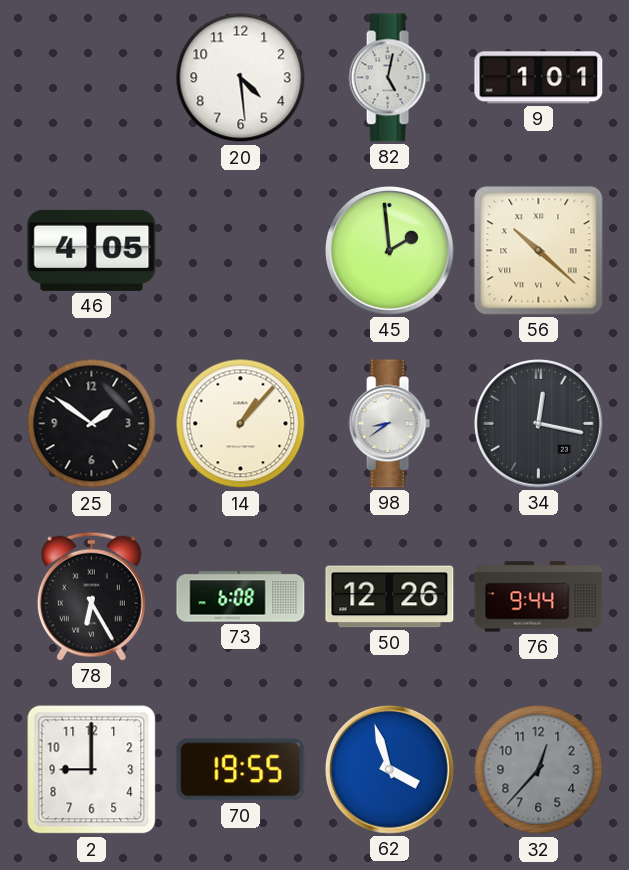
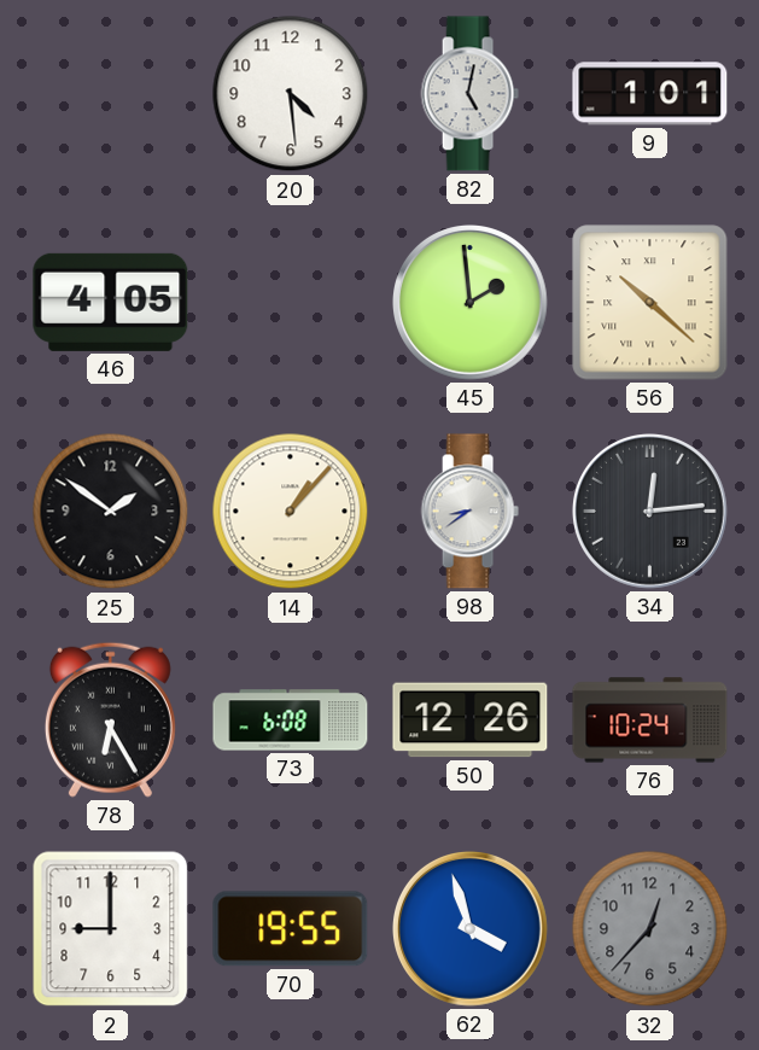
34: 12:17 -> 12:14
76: 9:44 -> 10:24
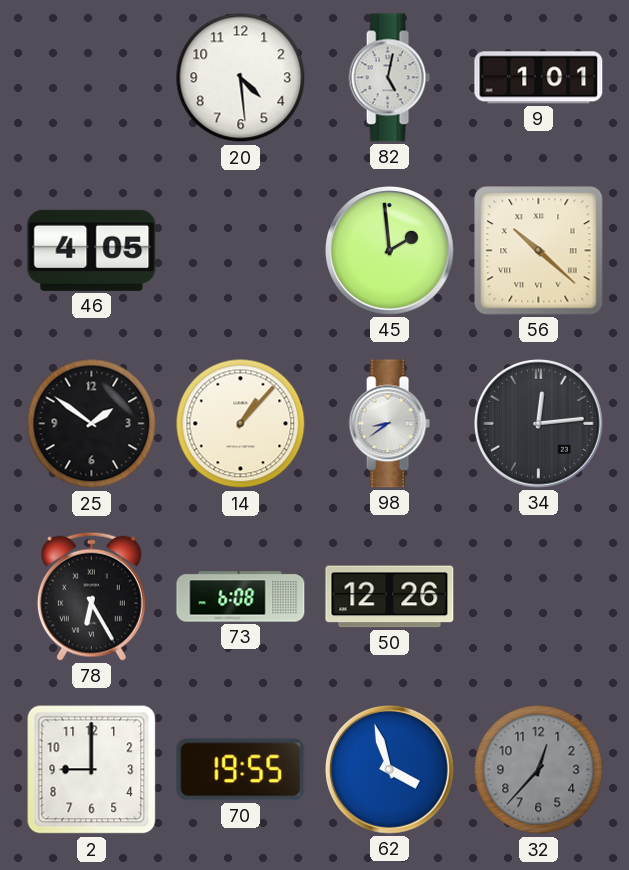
76: 10:24 -> none
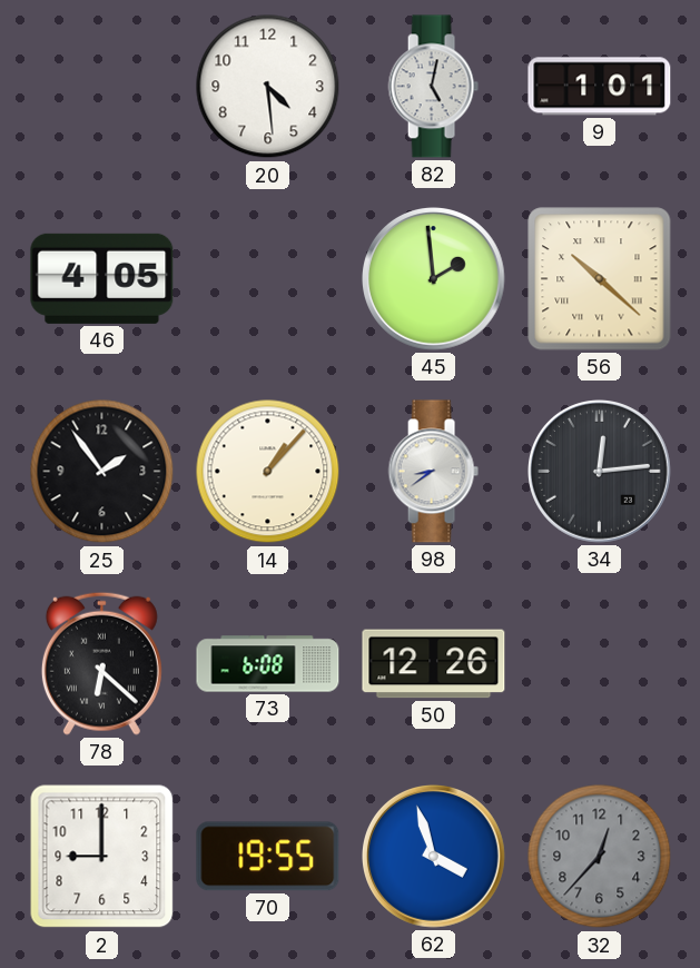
25: 1:51 -> 1:54
78: 6:25 -> 6:22
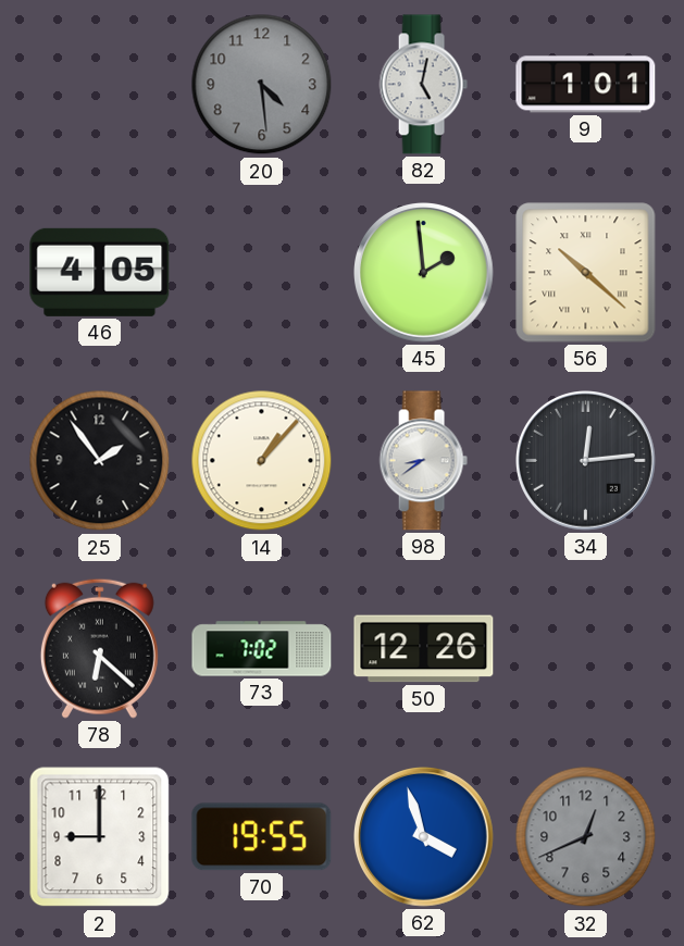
20 dial: white -> grey
73: 6:08 -> 7:02
32: 12:37 -> 12:41
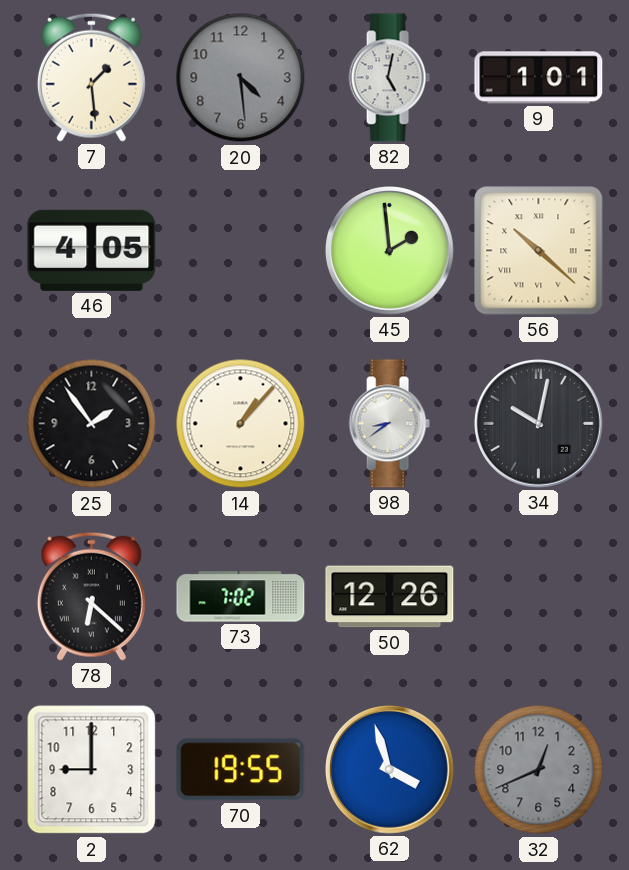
7: none -> 1:29
34: 12:14 -> 10:02
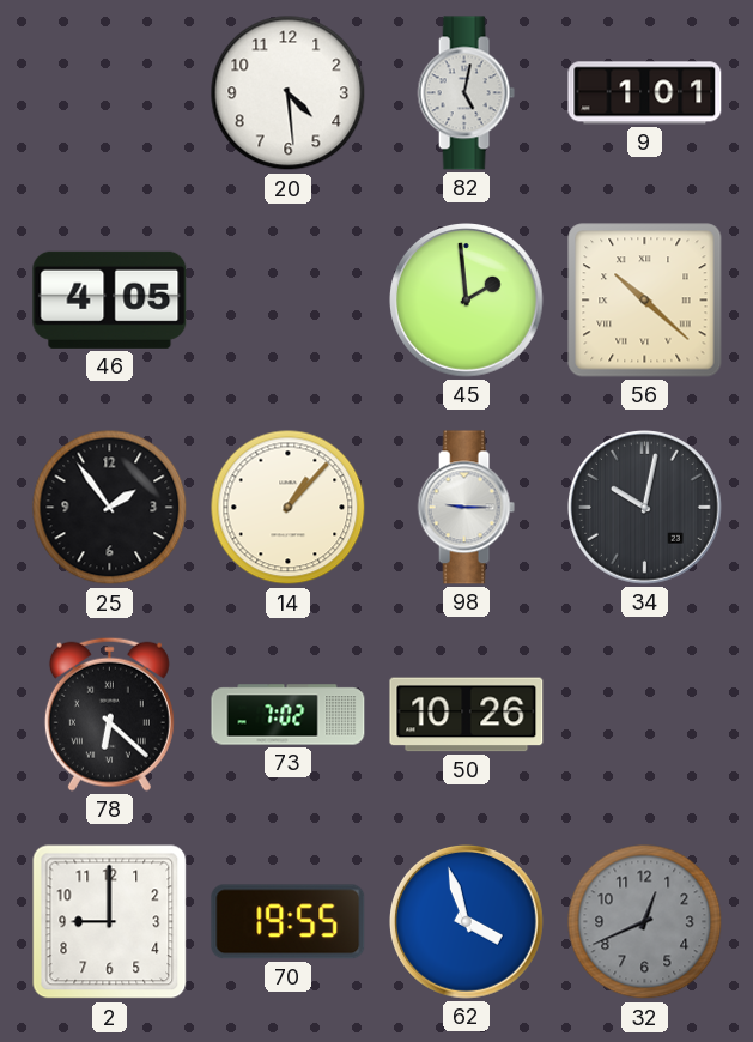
7: 1:29 -> none
20 dial: grey -> white
98: 8:39 -> 9:15
50: 12:26 -> 10:26
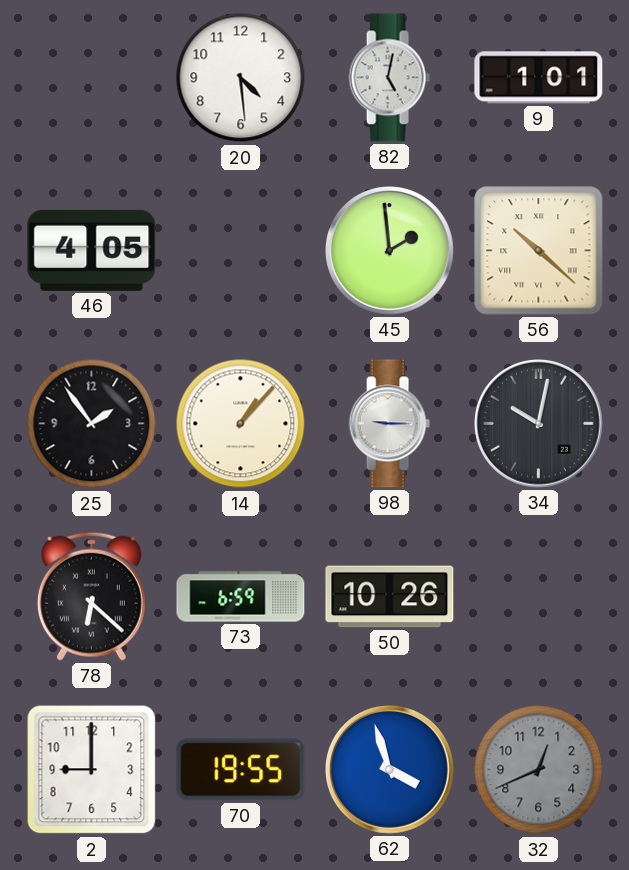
73: 7:02 -> 6:59
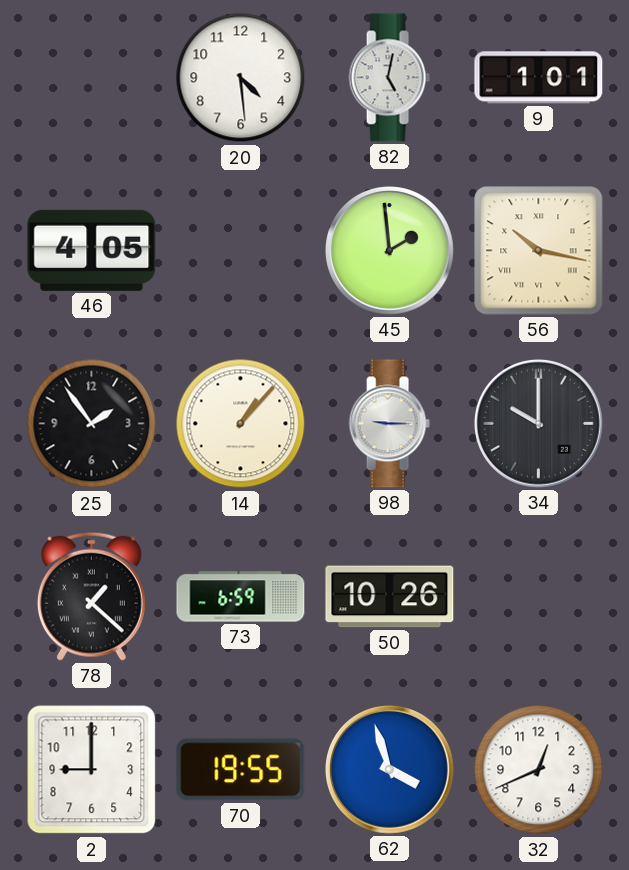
56: 10:22 -> 10:17
34: 10:02 -> 10:00
78: 6:22 -> 1:22
32 dial: grey -> white
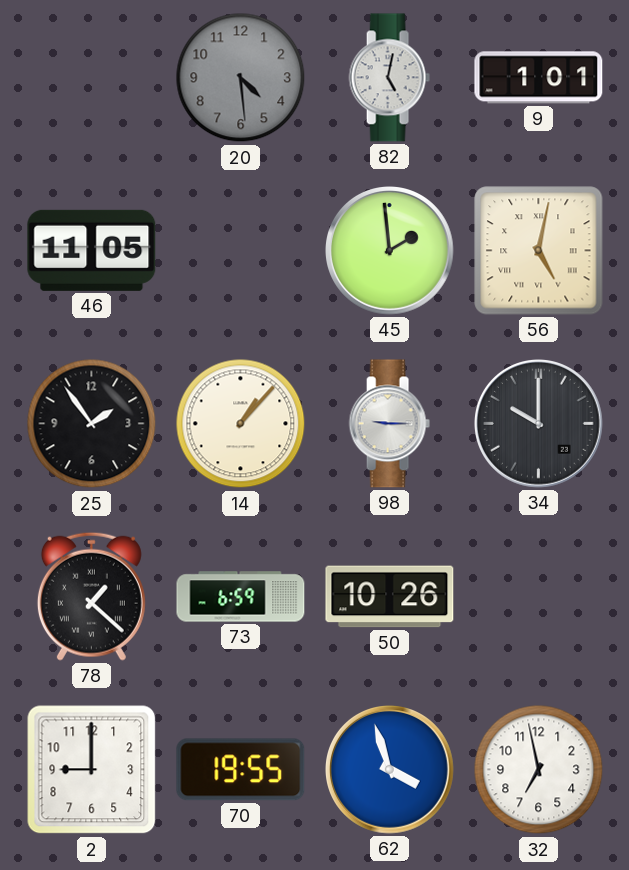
20 dial: white -> grey
46: 4:05 -> 11:05
56: 10:17 -> 5:02
32: 12:41 -> 6:58
